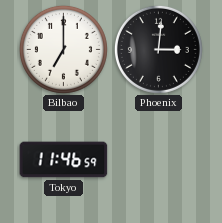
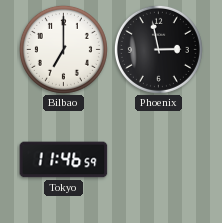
Phoenix: 3:01 -> 2:58
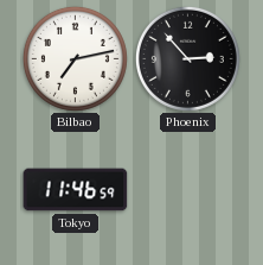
Bilbao: 7:00 -> 7:13
Phoenix: 2:58 -> 2:53
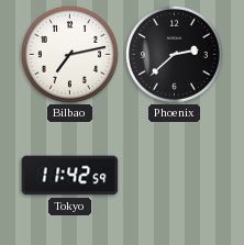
Phoenix: 2:53 -> 2:38
Tokyo: 11:46 -> 11:42
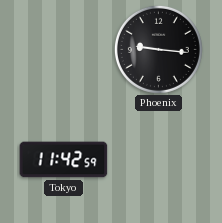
Bilbao: 7:13 -> none
Phoenix: 2:38 -> 9:16
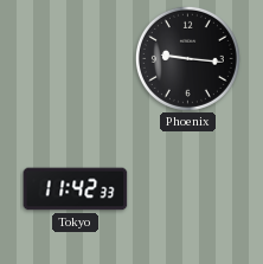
Tokyo: 11:42:59 -> 11:42:33
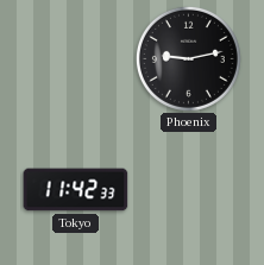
Phoenix: 9:16 -> 9:13
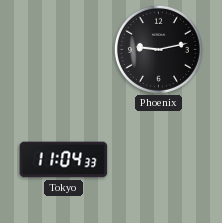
Tokyo: 11:42 -> 11:04
